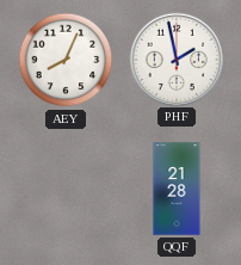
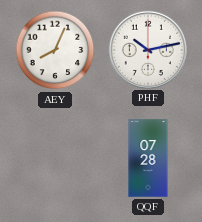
PHF: 1:58 -> 10:13
QQF: 21:28 -> 07:28
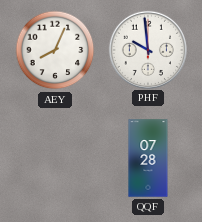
PHF: 10:13 -> 9:59
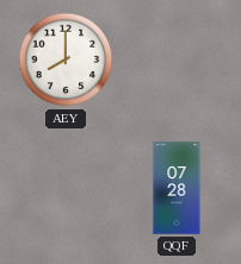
AEY: 8:04 -> 8:00
PHF: 9:59 -> none
